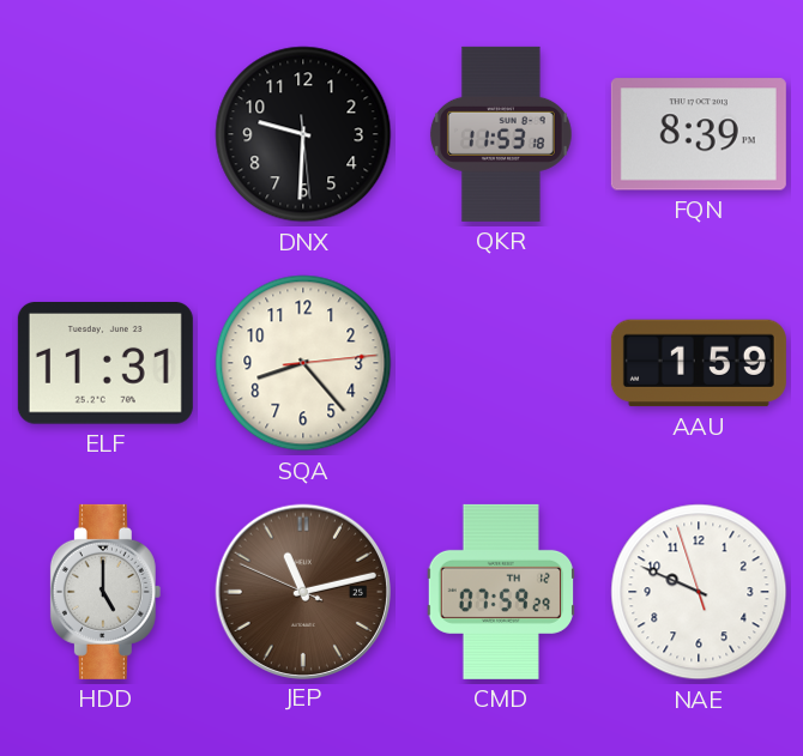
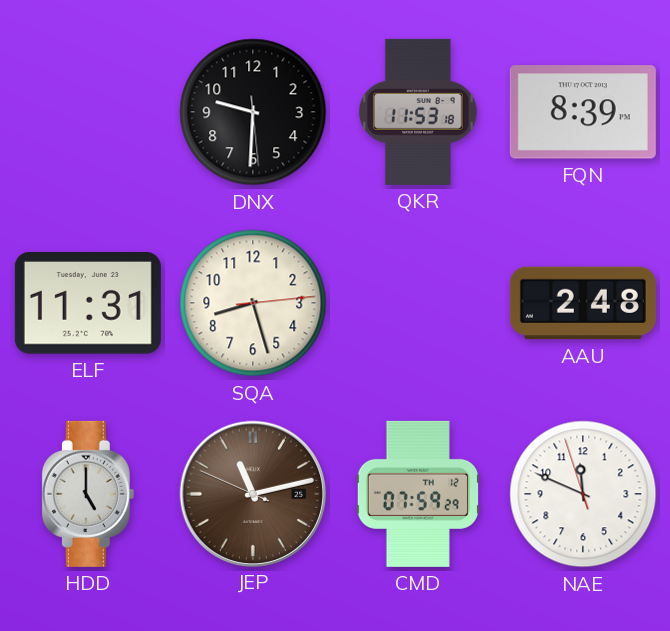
SQA: 8:23 -> 8:27
AAU: 1:59 -> 2:48
NAE: 9:48 -> 11:48
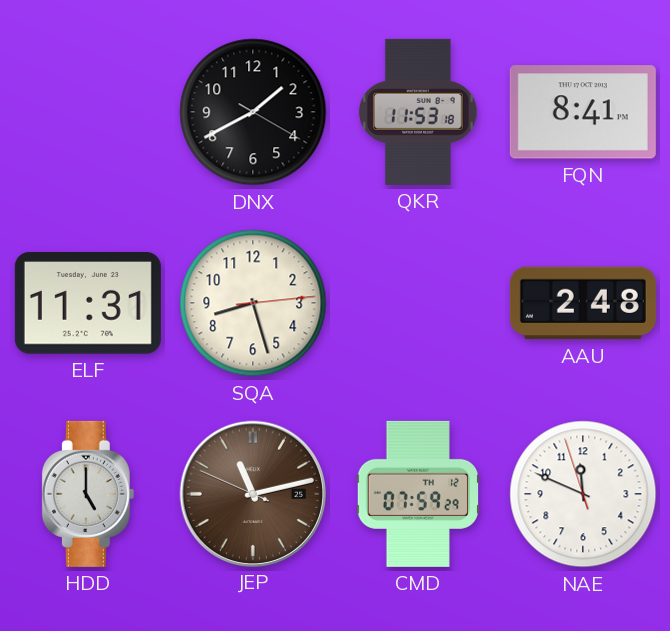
DNX: 9:30 -> 1:40
FQN: 8:39 -> 8:41
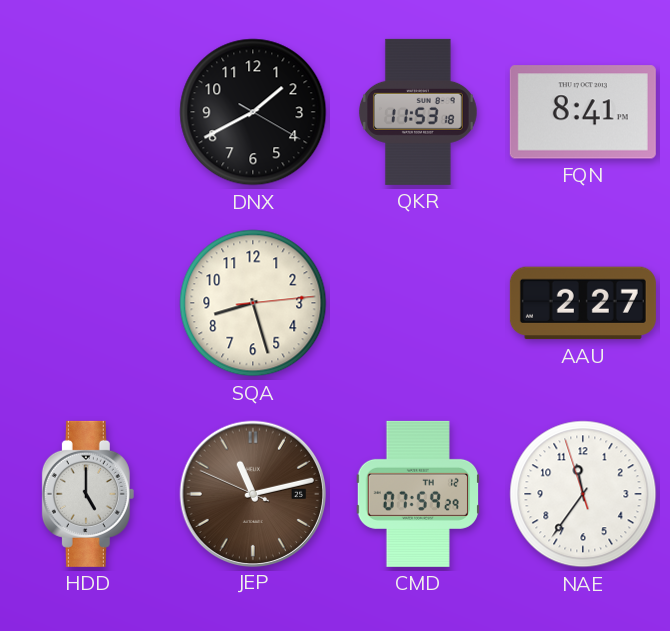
ELF: 11:31 -> none
AAU: 2:48 -> 2:27
NAE: 11:48 -> 11:35
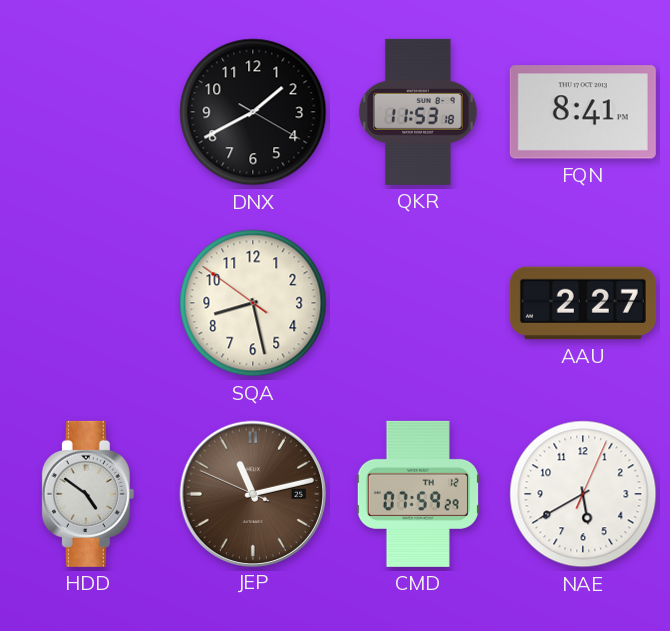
SQA: 8:27:14 -> 8:27:51
HDD: 5:00 -> 4:51
NAE: 11:35 -> 5:40
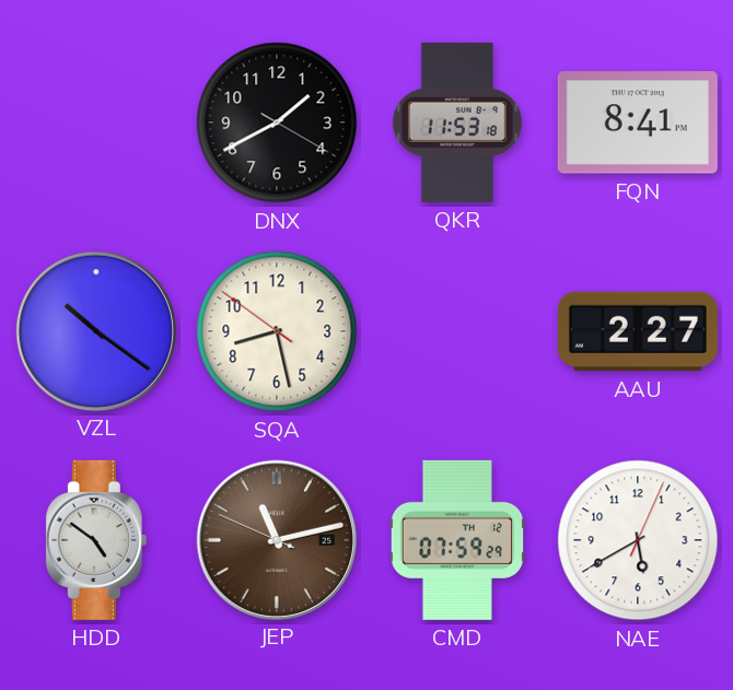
VZL: none -> 10:21
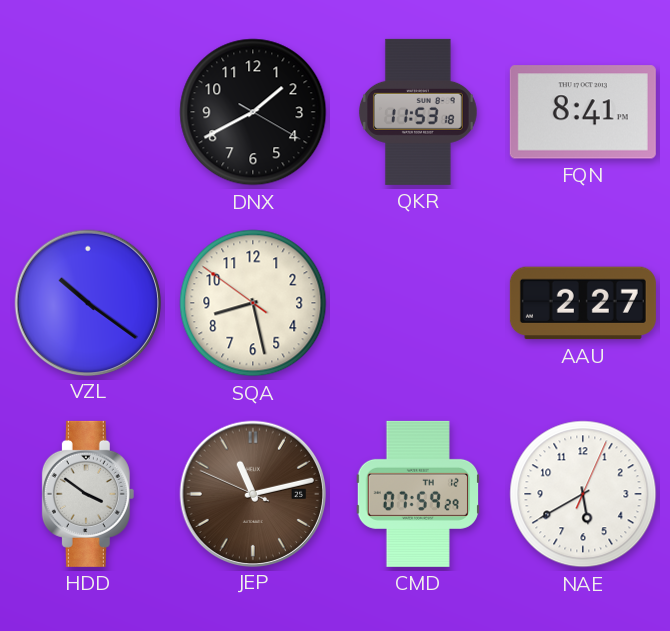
HDD: 4:51 -> 3:51
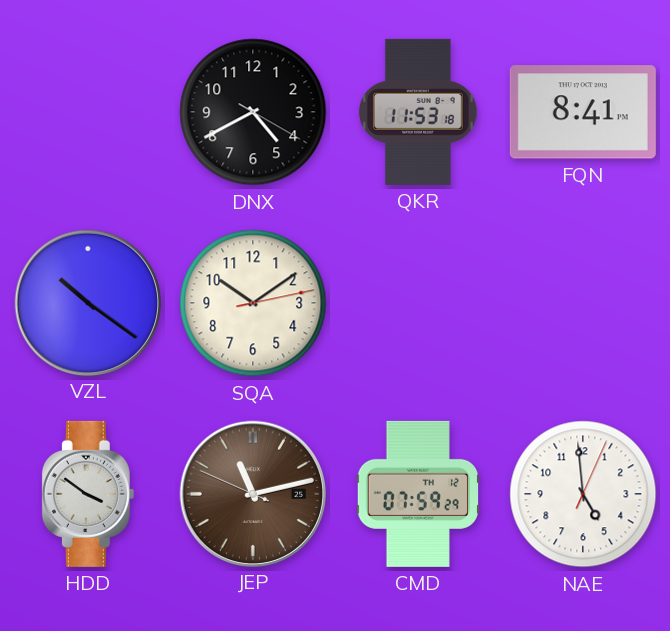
DNX: 1:40 -> 4:40
SQA: 8:27 -> 10:09
AAU: 2:27 -> none
NAE: 5:40 -> 4:59
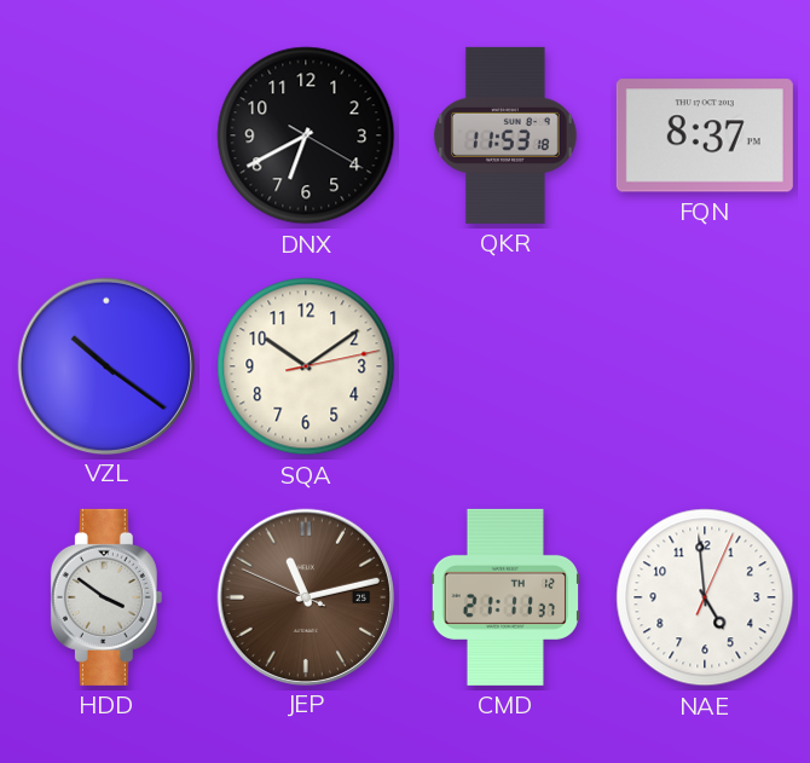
DNX: 4:40 -> 6:40
FQN: 8:41 -> 8:37
CMD: 07:59 -> 21:11
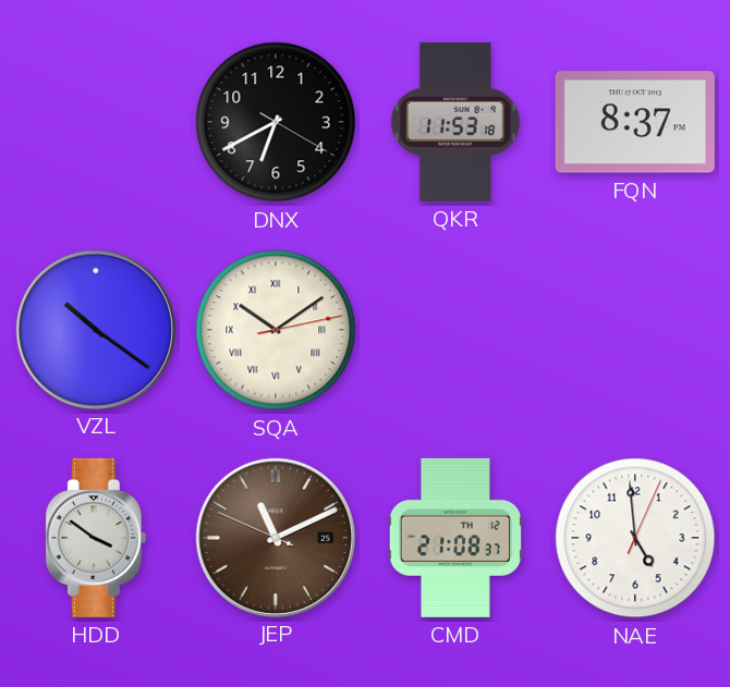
SQA numerals: Arabic -> Roman
JEP: 11:12 -> 11:10
CMD: 21:11 -> 21:08
